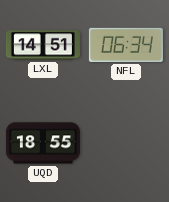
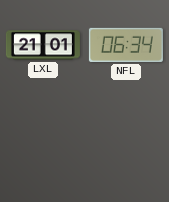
LXL: 14:51 -> 21:01
UQD: 18:55 -> none
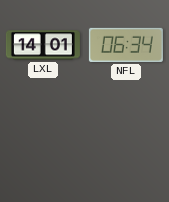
LXL: 21:01 -> 14:01
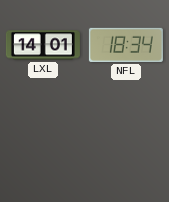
NFL: 06:34 -> 18:34
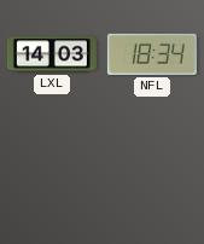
LXL: 14:01 -> 14:03
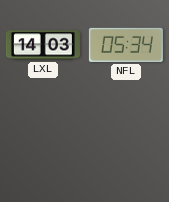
NFL: 18:34 -> 05:34
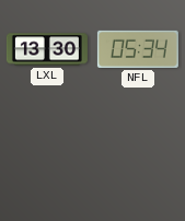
LXL: 14:03 -> 13:30
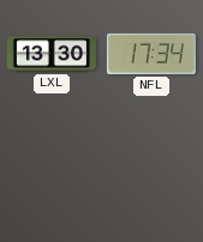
NFL: 05:34 -> 17:34
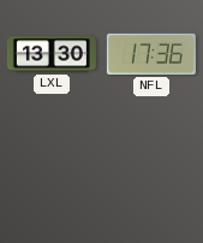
NFL: 17:34 -> 17:36
